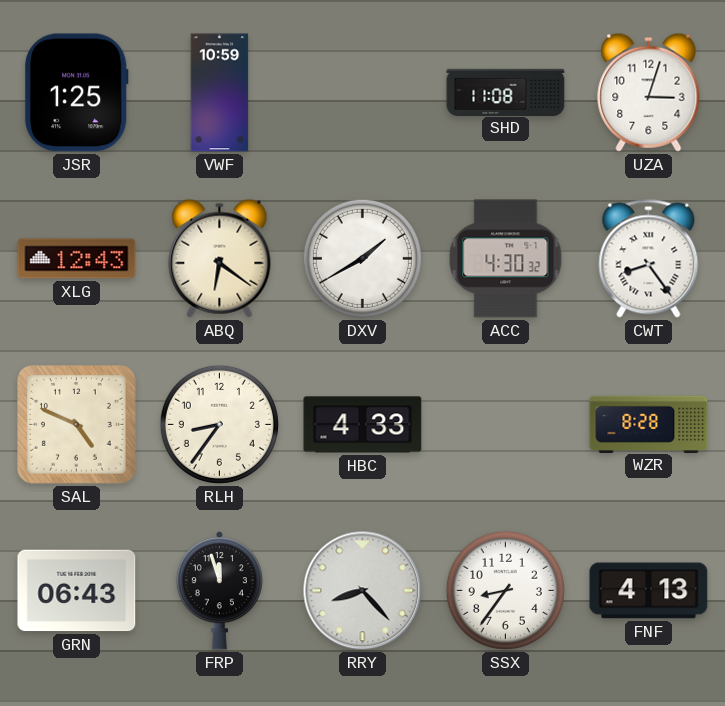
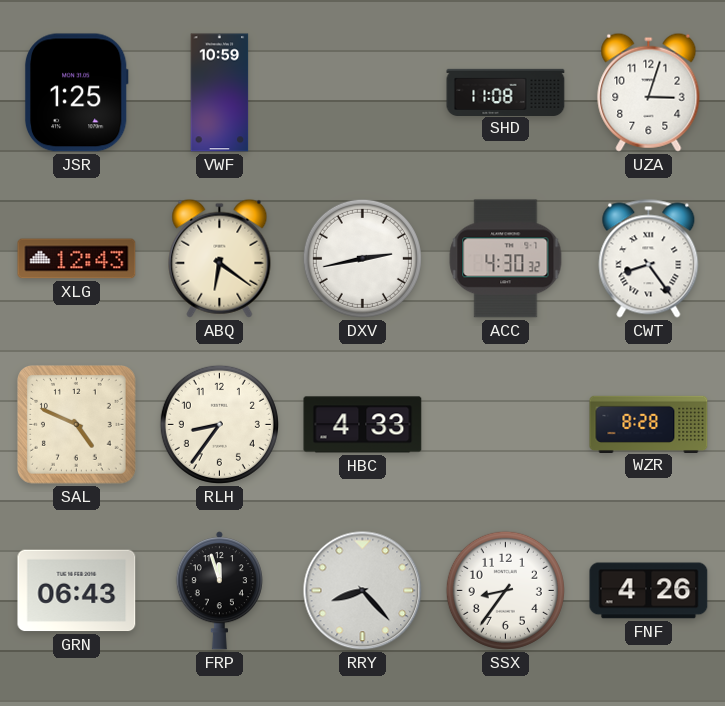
DXV: 1:40 -> 2:43
FNF: 4:13 -> 4:26
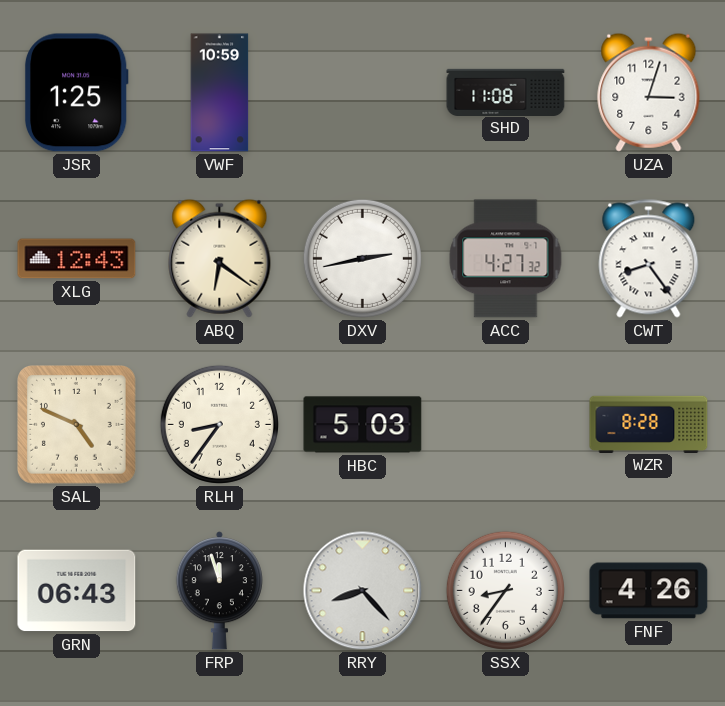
ACC: 4:30 -> 4:27
HBC: 4:33 -> 5:03
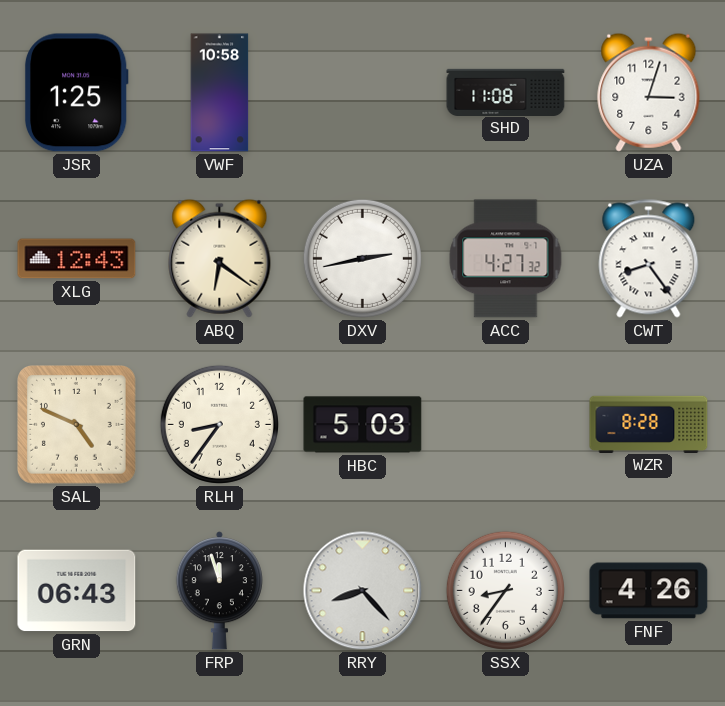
VWF: 10:59 -> 10:58
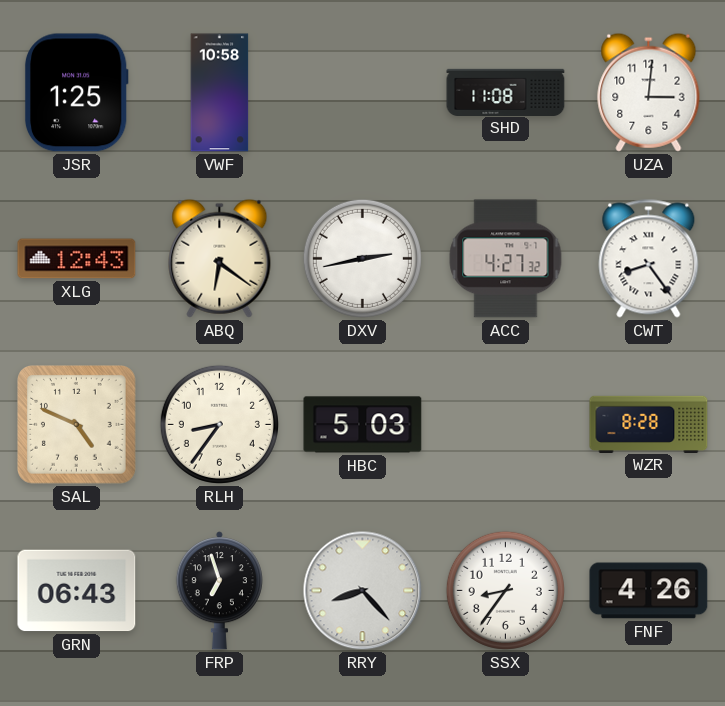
UZA: 3:03 -> 3:01
FRP: 11:57 -> 6:57
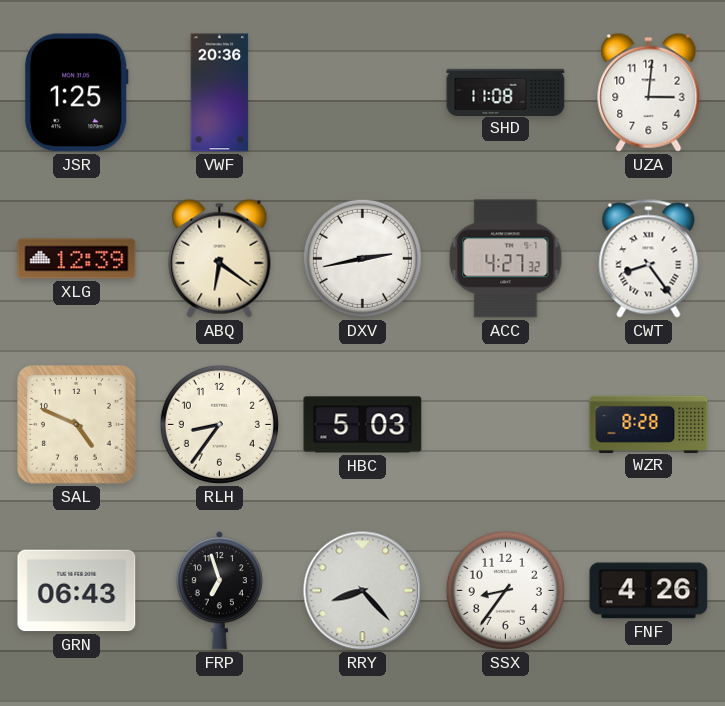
VWF: 10:58 -> 20:36
XLG: 12:43 -> 12:39
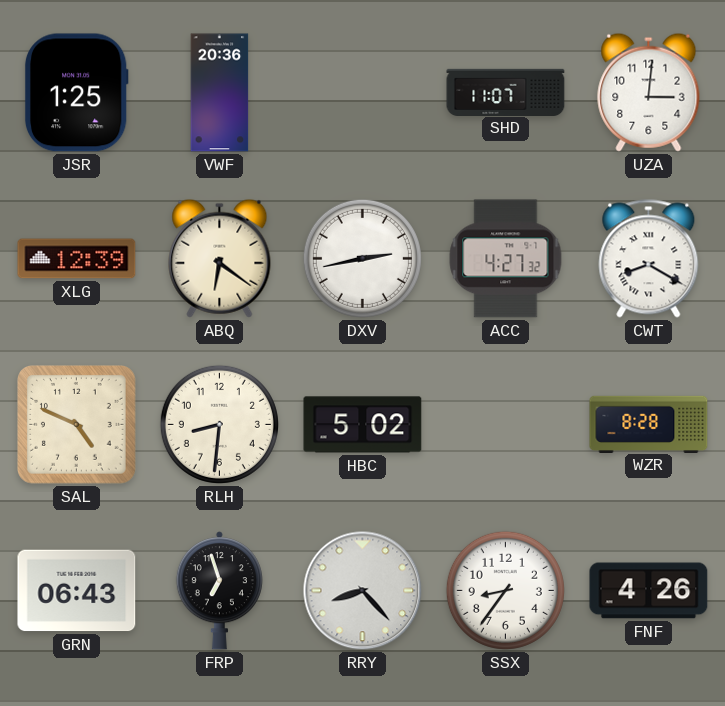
SHD: 11:08 -> 11:07
CWT: 8:24 -> 8:20
RLH: 8:36 -> 8:31
HBC: 5:03 -> 5:02
